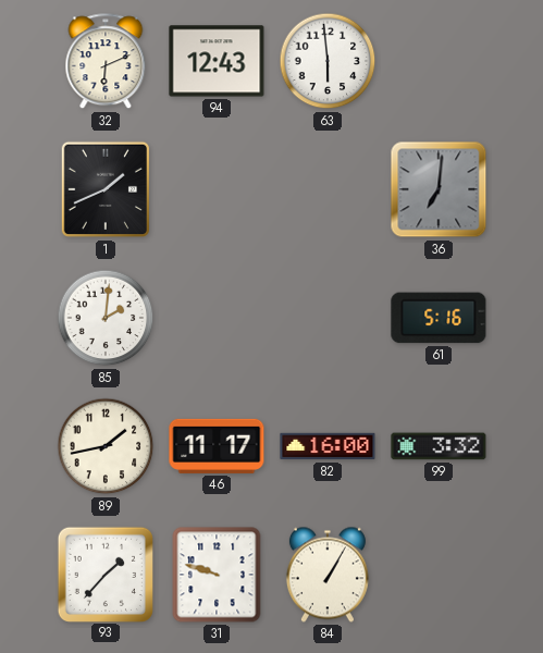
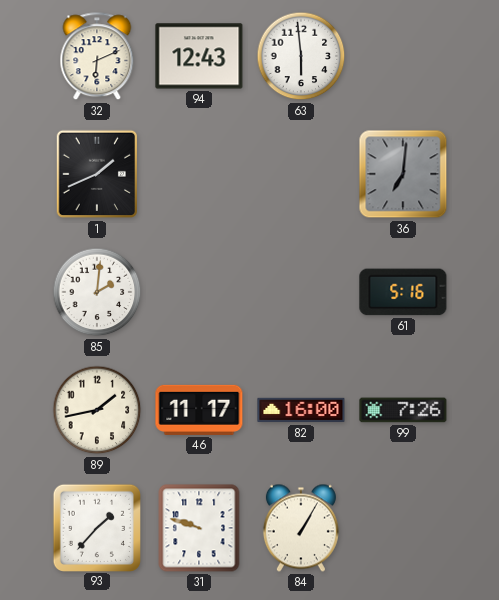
99: 3:32 -> 7:26
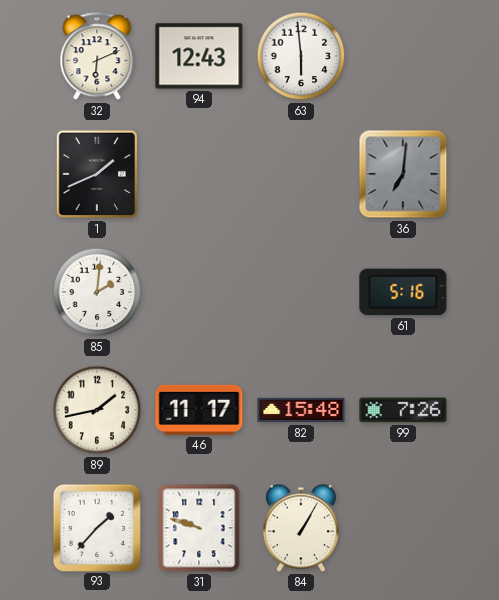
82: 16:00 -> 15:48
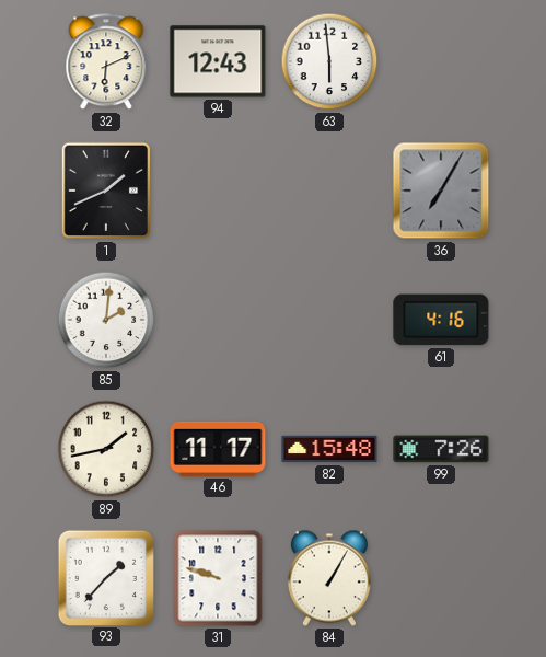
36: 7:01 -> 7:05
61: 5:16 -> 4:16
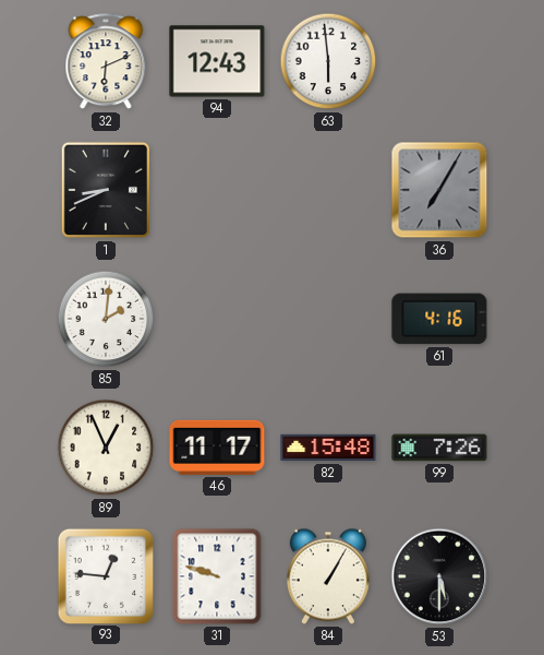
1: 1:41 -> 8:41
89: 1:43 -> 12:56
93: 1:37 -> 12:46
53: none -> 5:30
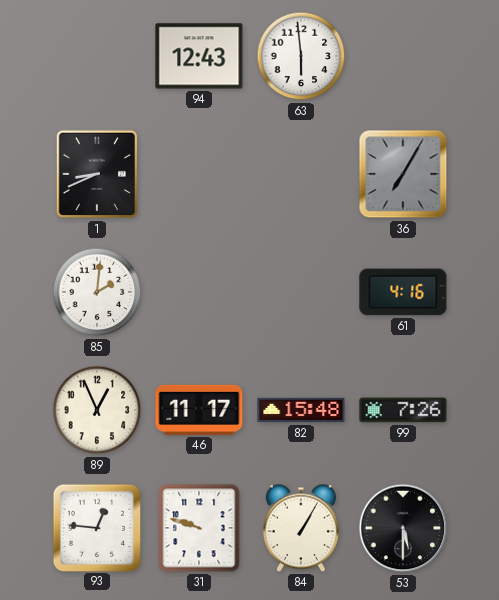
32: 6:11 -> none
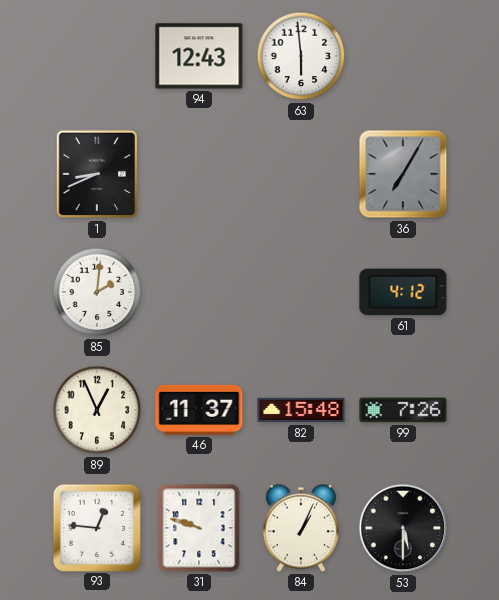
61: 4:16 -> 4:12
46: 11:17 -> 11:37
84: 1:05 -> 1:04
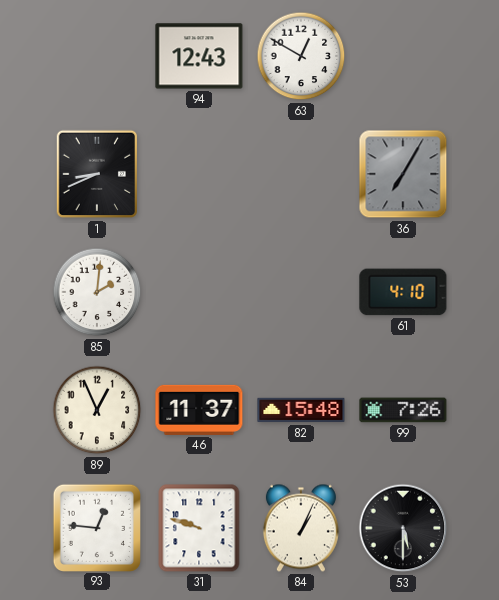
63: 5:59 -> 12:50
61: 4:12 -> 4:10
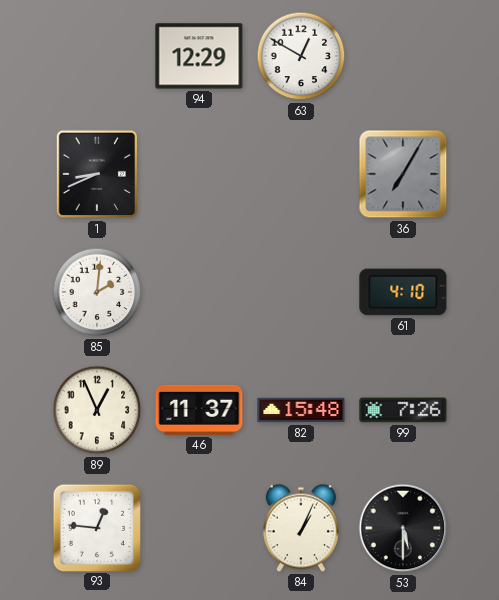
94: 12:43 -> 12:29
31: 9:48 -> none
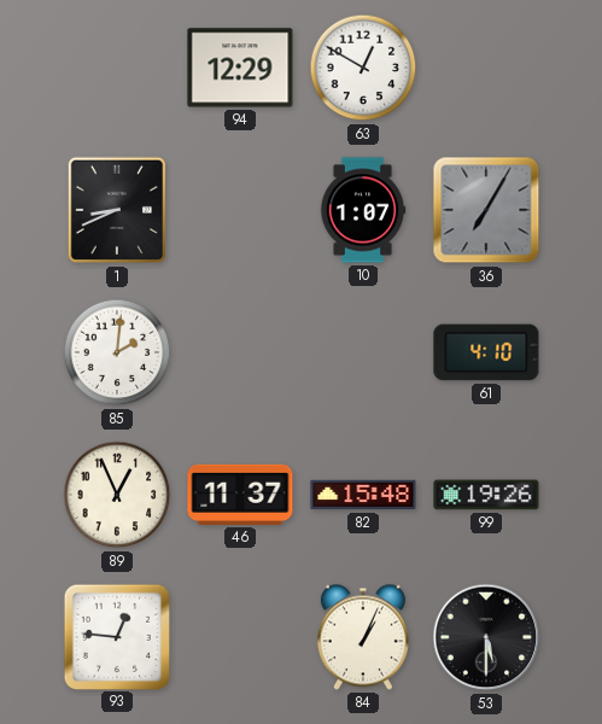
10: none -> 1:07
99: 7:26 -> 19:26
